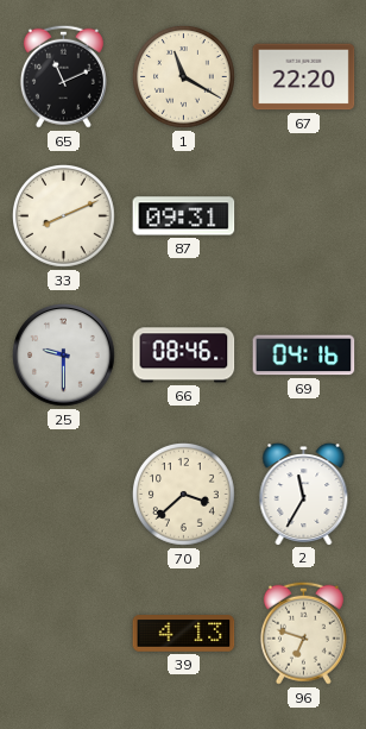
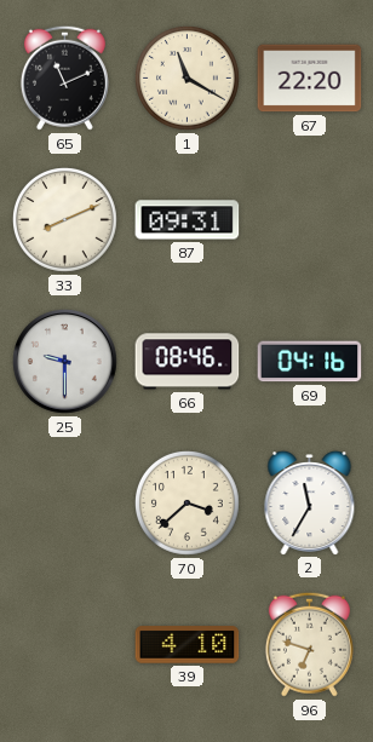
39: 4:13 -> 4:10
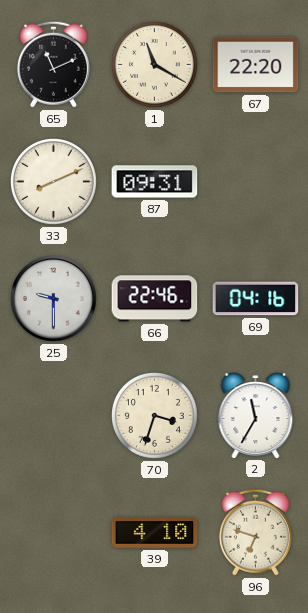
66: 08:46 -> 22:46
70: 3:38 -> 3:33
